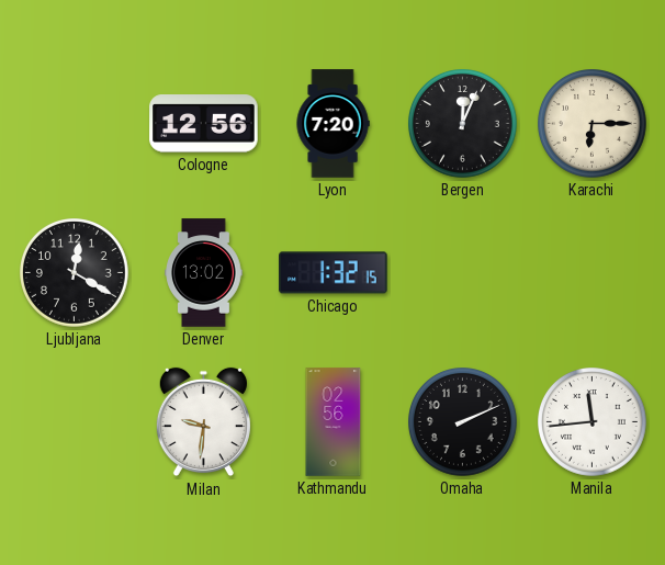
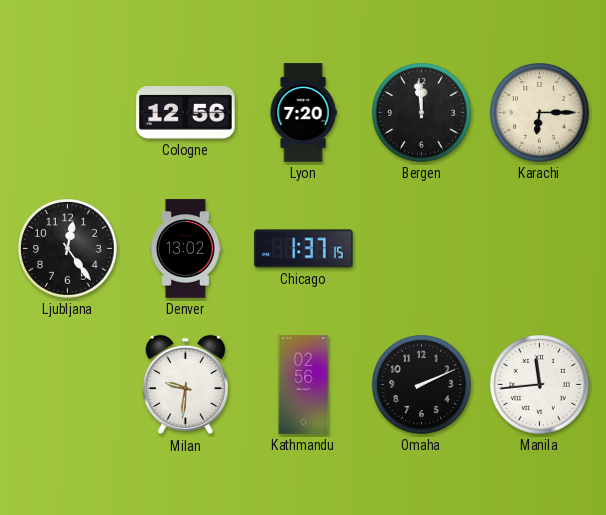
Bergen: 12:04 -> 11:59
Ljubljana: 12:20 -> 12:24
Chicago: 1:32 -> 1:37
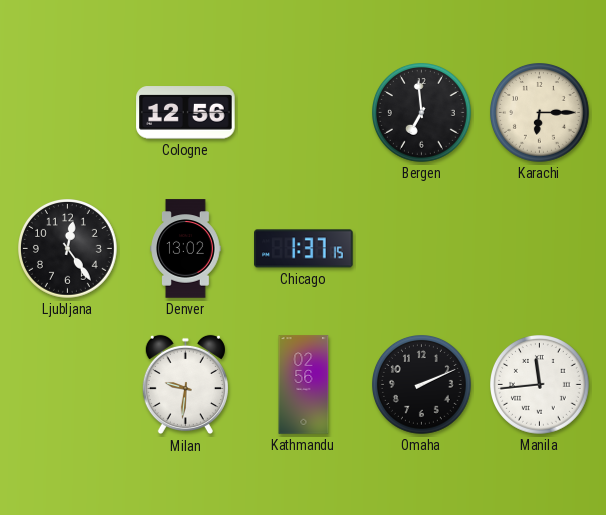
Lyon: 7:20 -> none
Bergen: 11:59 -> 6:59
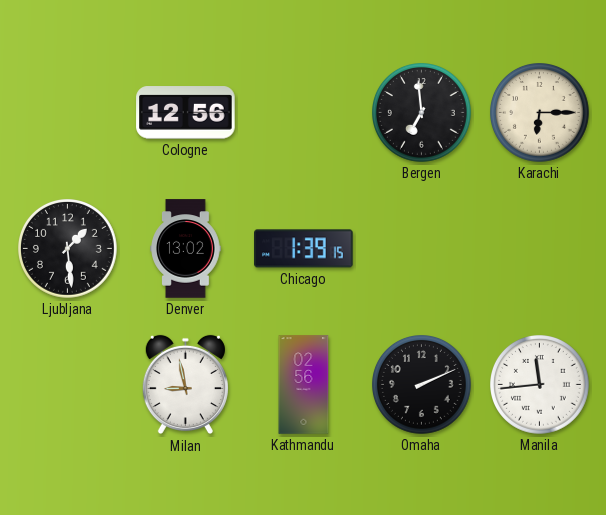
Ljubljana: 12:24 -> 1:29
Chicago: 1:37 -> 1:39
Milan: 9:31 -> 8:58
